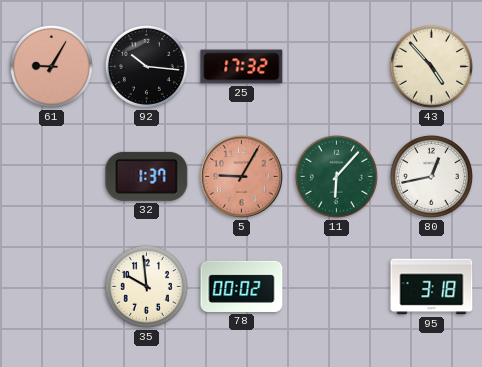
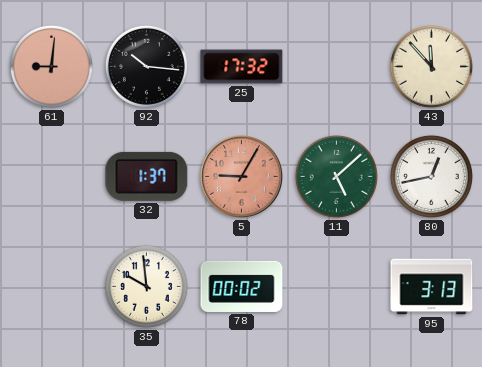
61: 9:05 -> 9:01
43: 4:53 -> 11:53
11: 6:07 -> 5:08
95: 3:18 -> 3:13
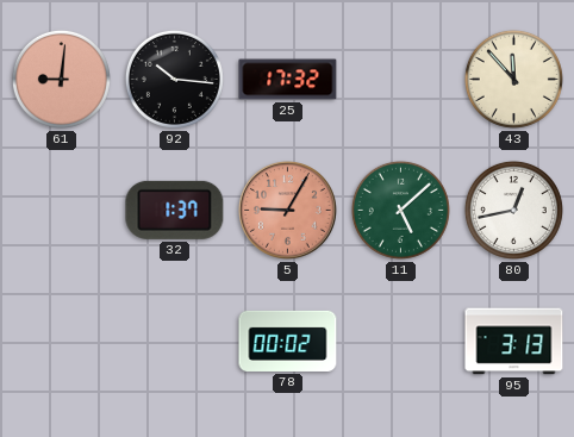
35: 9:59 -> none
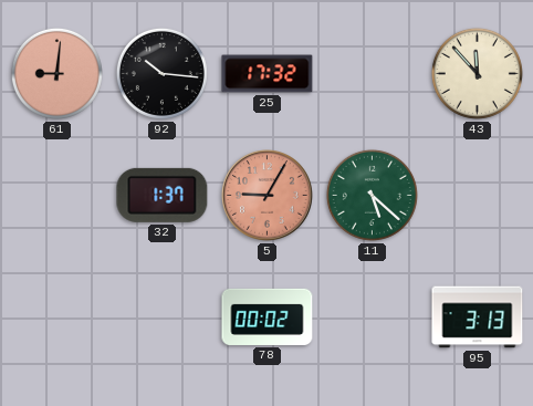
11: 5:08 -> 5:22
80: 12:43 -> none
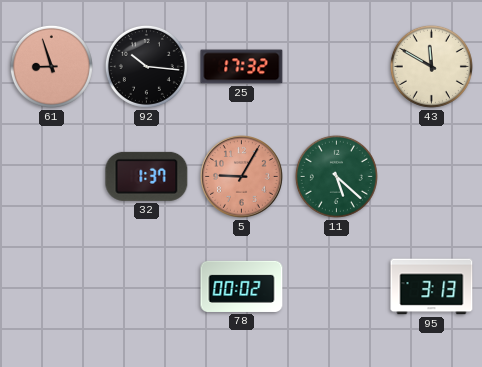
61: 9:01 -> 8:57
43: 11:53 -> 11:50
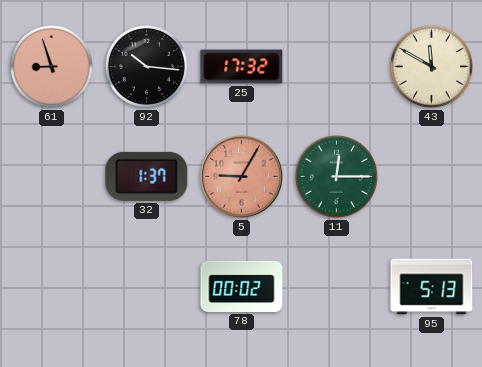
11: 5:22 -> 12:15
95: 3:13 -> 5:13
